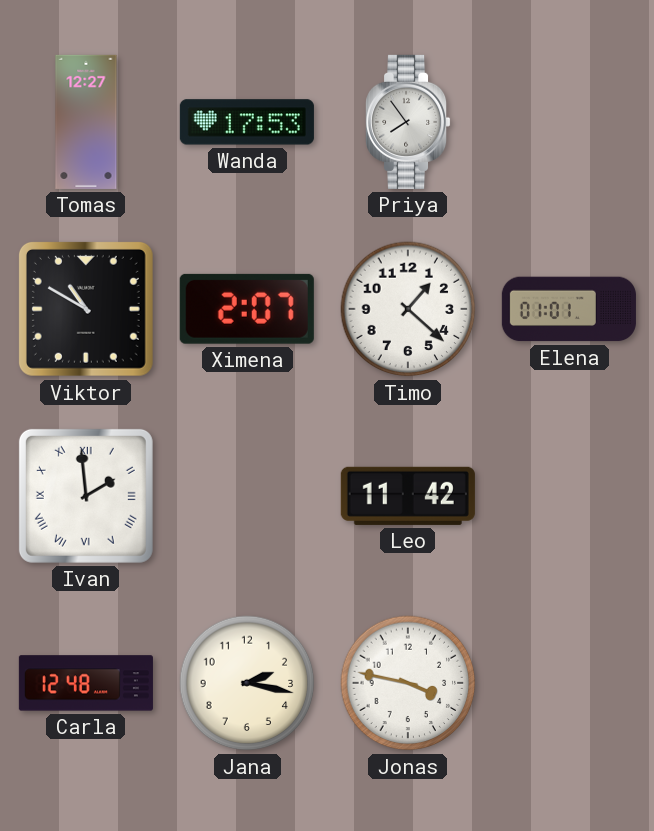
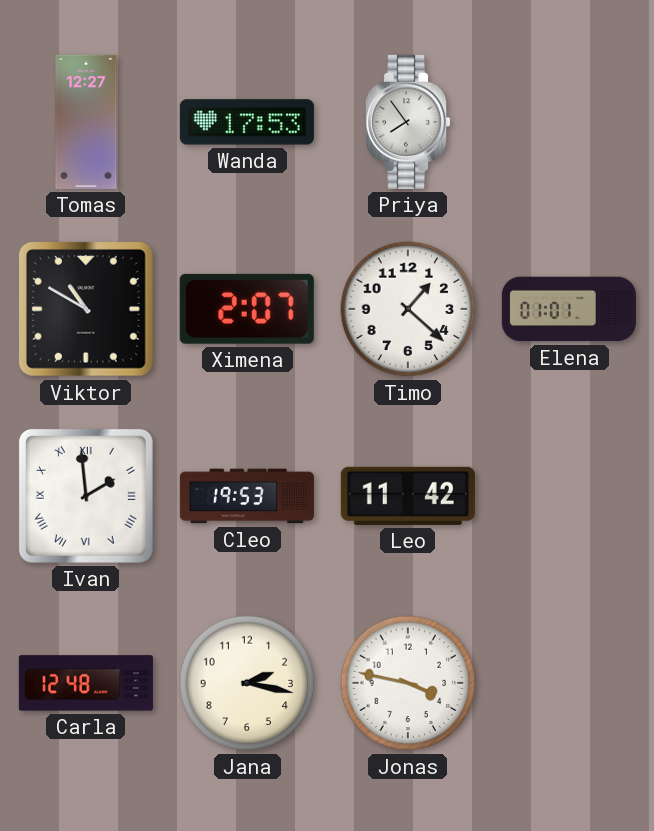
Cleo: none -> 19:53
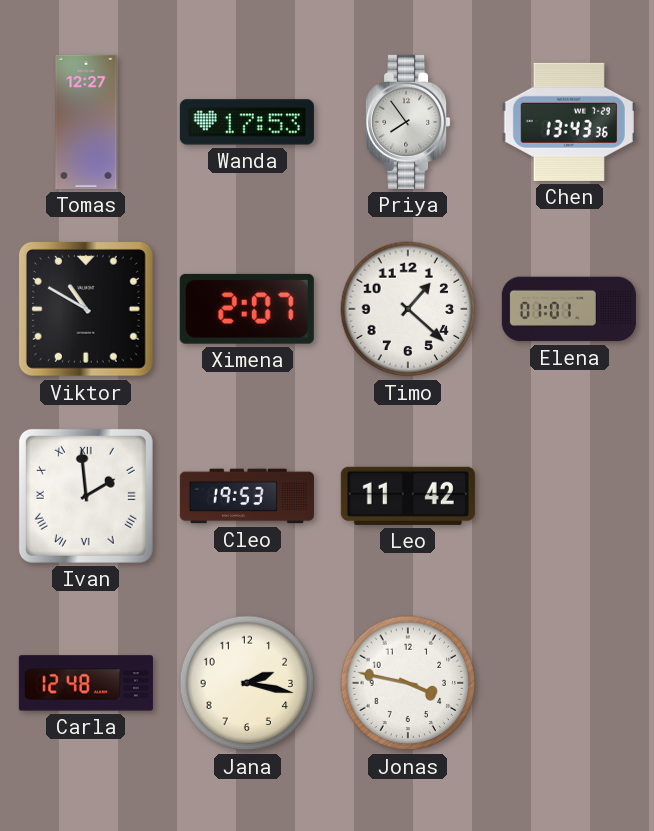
Chen: none -> 13:43
